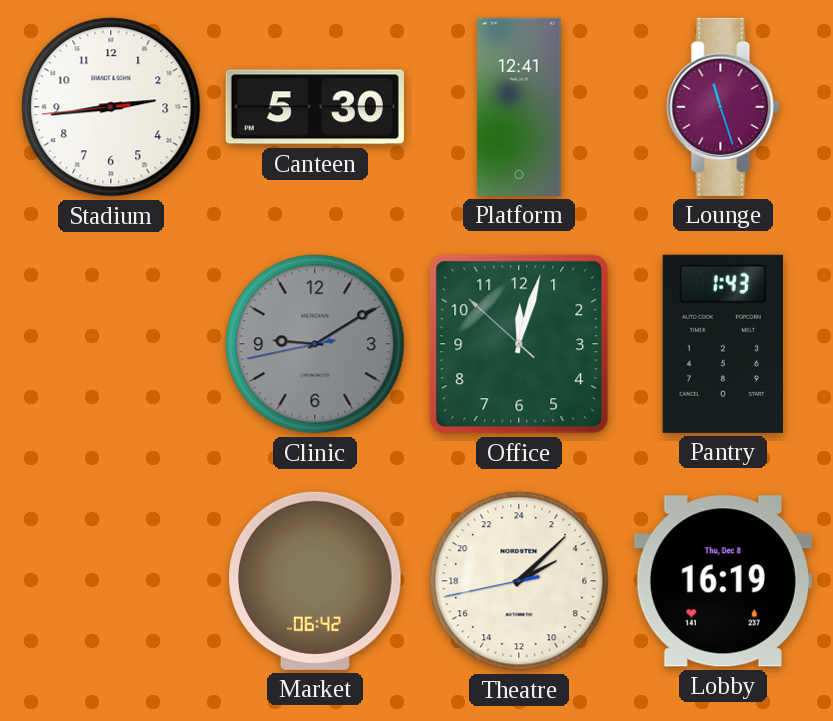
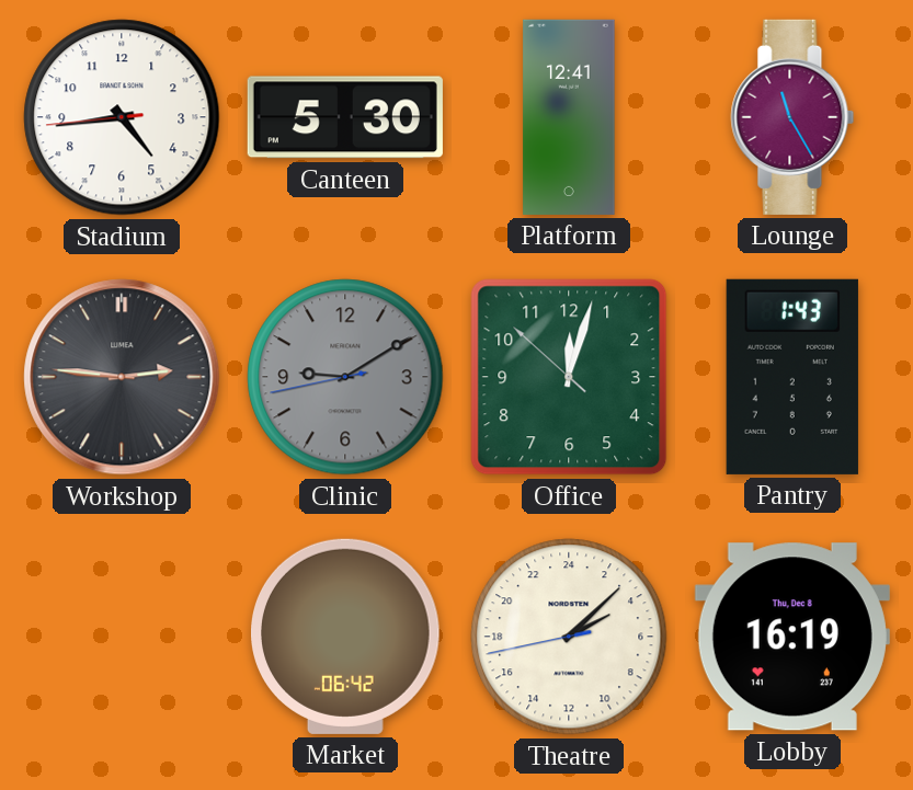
Stadium: 2:43 -> 4:43
Lounge: 11:27 -> 11:25
Workshop: none -> 2:46
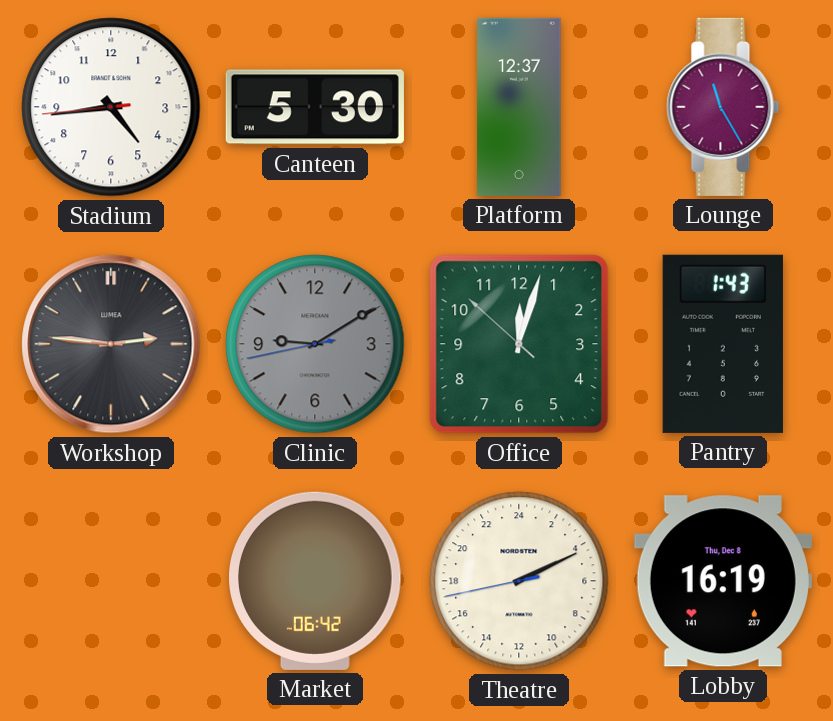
Platform: 12:41 -> 12:37
Theatre: 4:07 -> 4:10
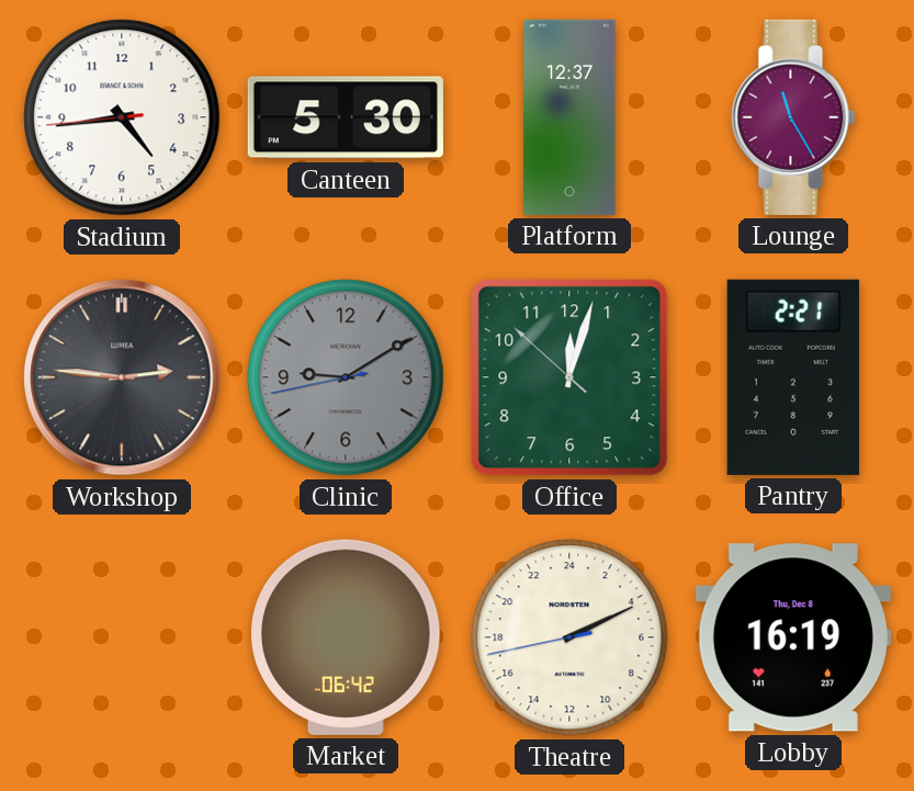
Pantry: 1:43 -> 2:21
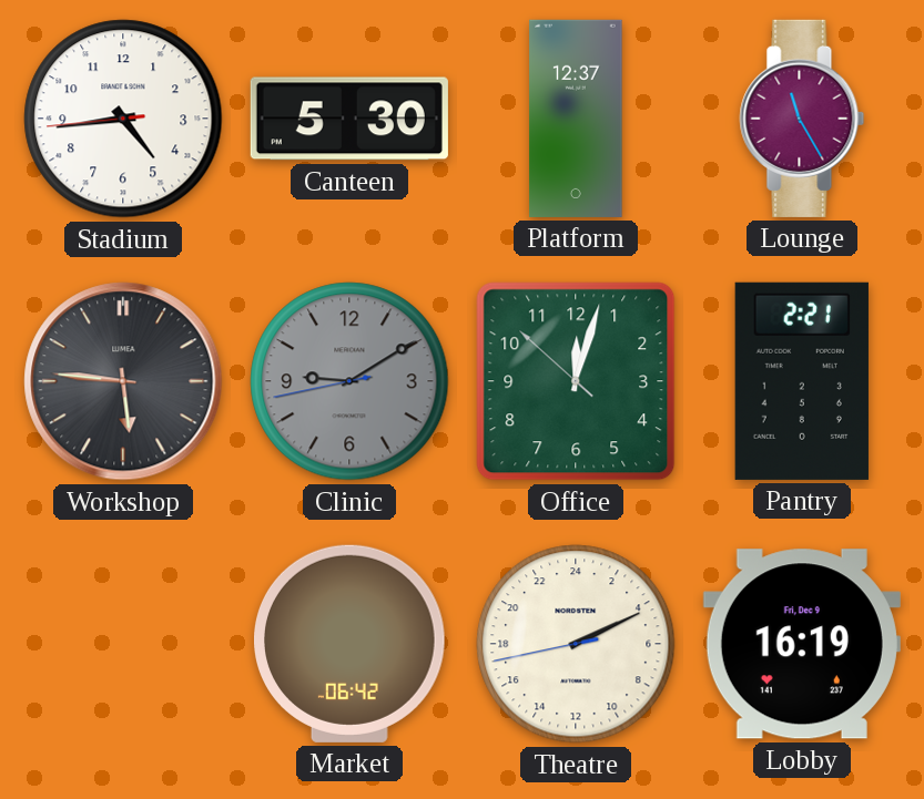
Workshop: 2:46 -> 5:46
Lobby date: Thu, Dec 8 -> Fri, Dec 9
